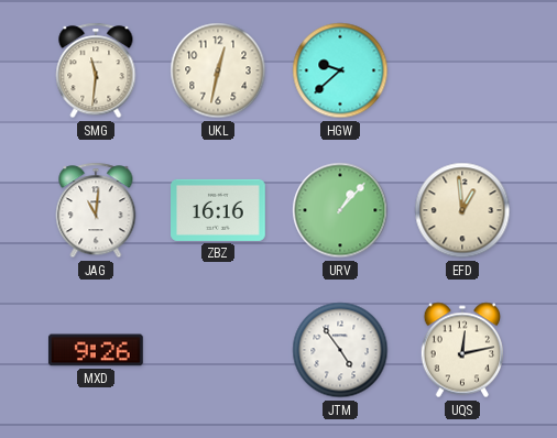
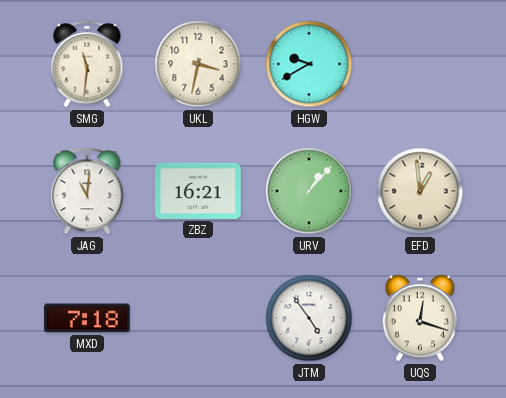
UKL: 12:32 -> 3:32
HGW: 9:38 -> 9:40
ZBZ: 16:16 -> 16:21
MXD: 9:26 -> 7:18
UQS: 12:13 -> 12:18
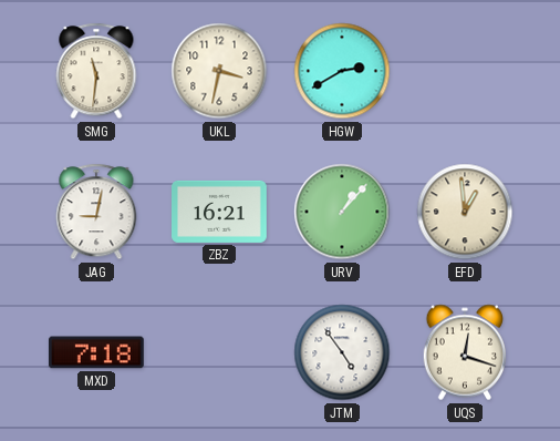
HGW: 9:40 -> 2:40
JAG: 11:01 -> 9:02
